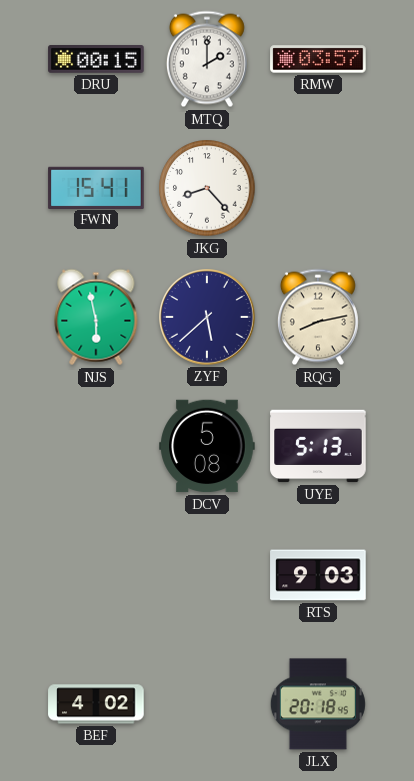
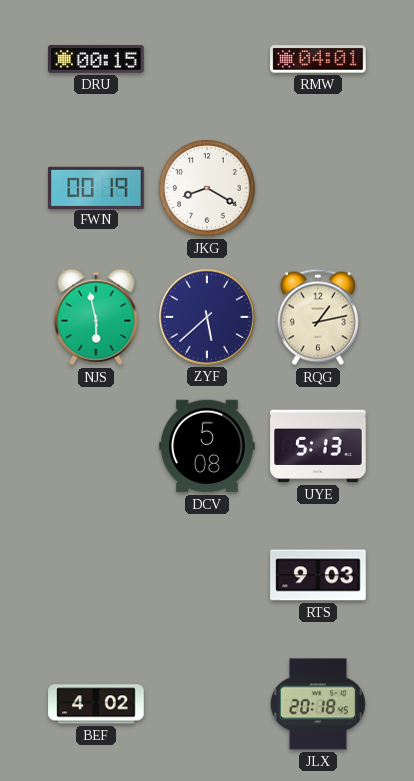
MTQ: 2:00 -> none
RMW: 03:57 -> 04:01
FWN: 15:41 -> 00:19
JKG: 8:23 -> 8:20
RQG: 8:13 -> 1:13
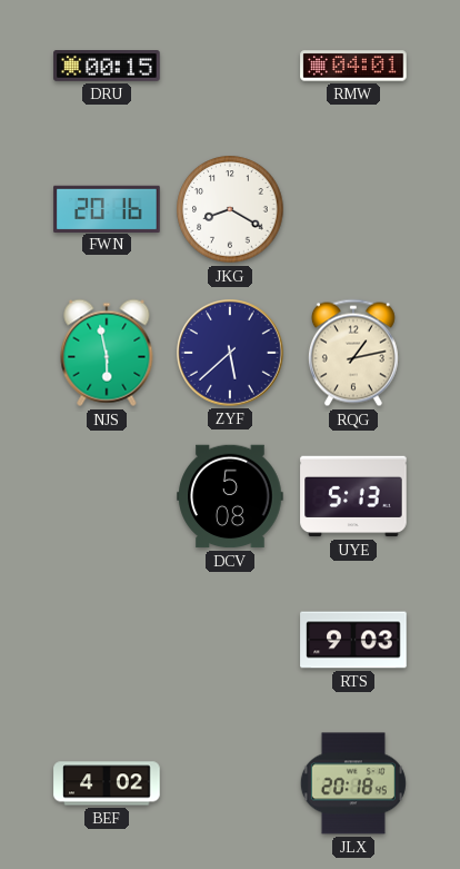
FWN: 00:19 -> 20:16
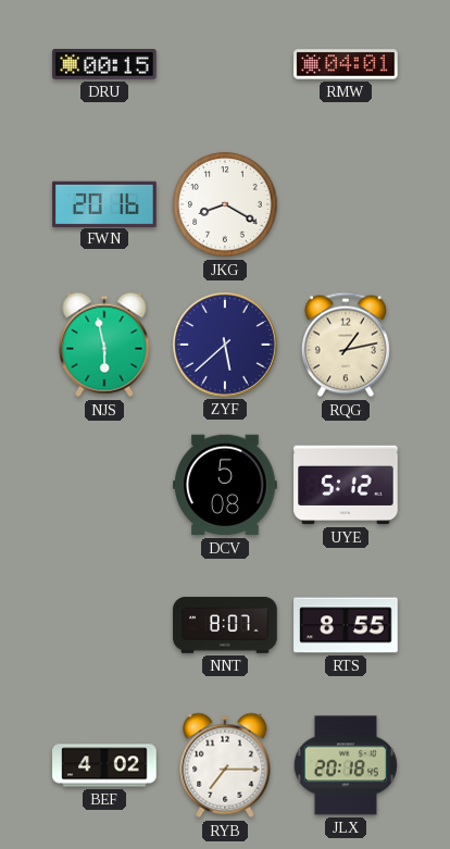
UYE: 5:13 -> 5:12
NNT: none -> 8:07
RTS: 9:03 -> 8:55
RYB: none -> 7:15
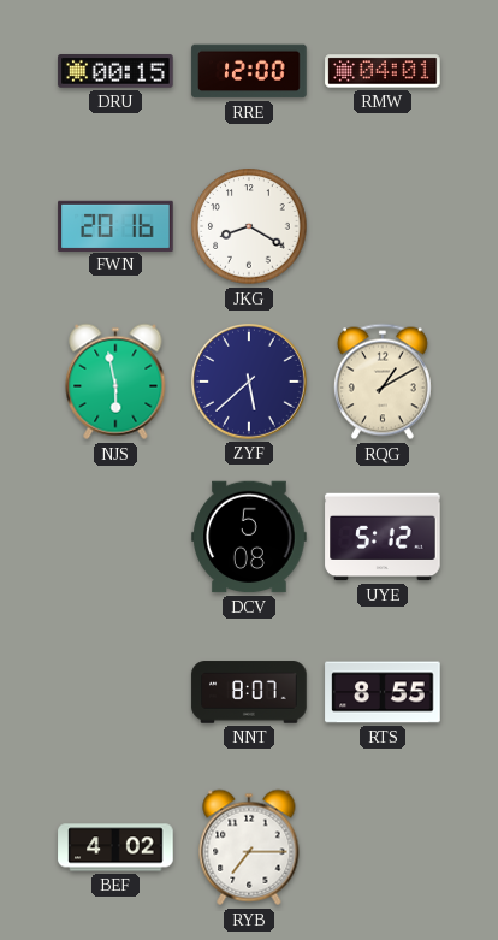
RRE: none -> 12:00
RQG: 1:13 -> 1:10
JLX: 20:18 -> none
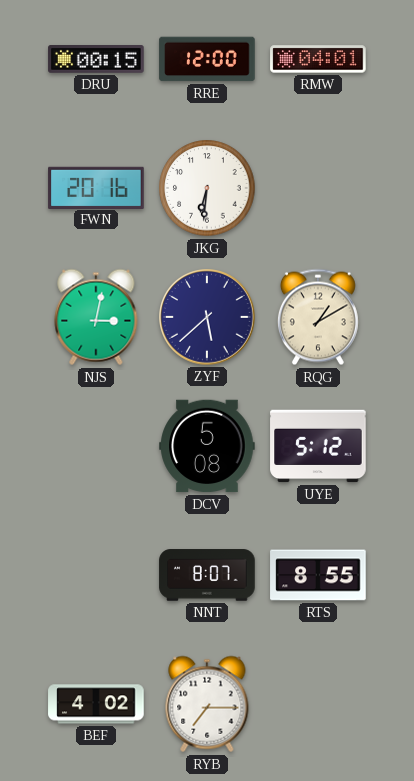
JKG: 8:20 -> 6:31
NJS: 5:58 -> 3:02
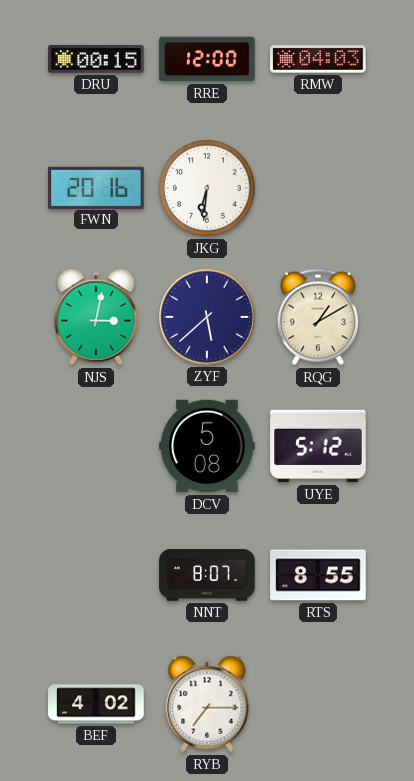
RMW: 04:01 -> 04:03
